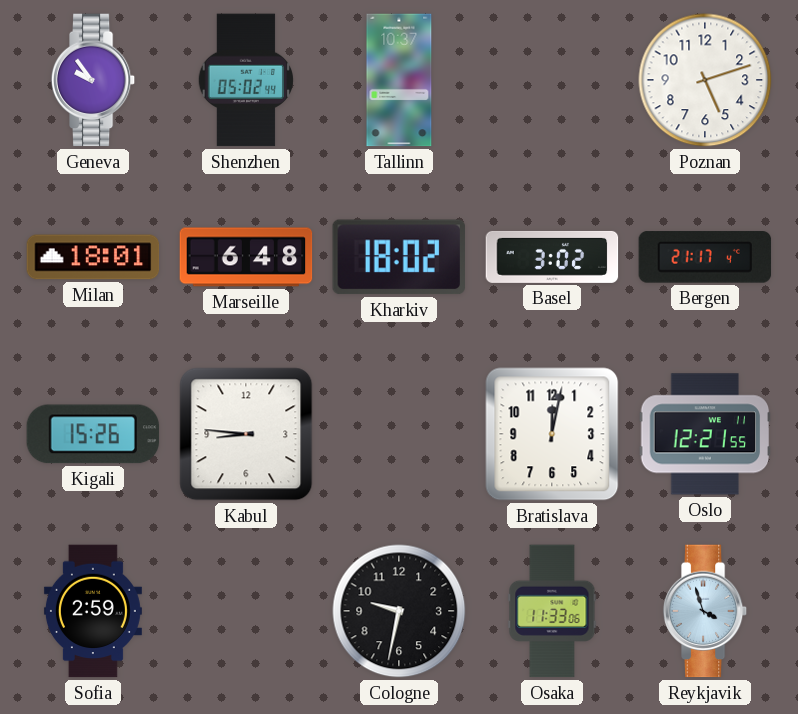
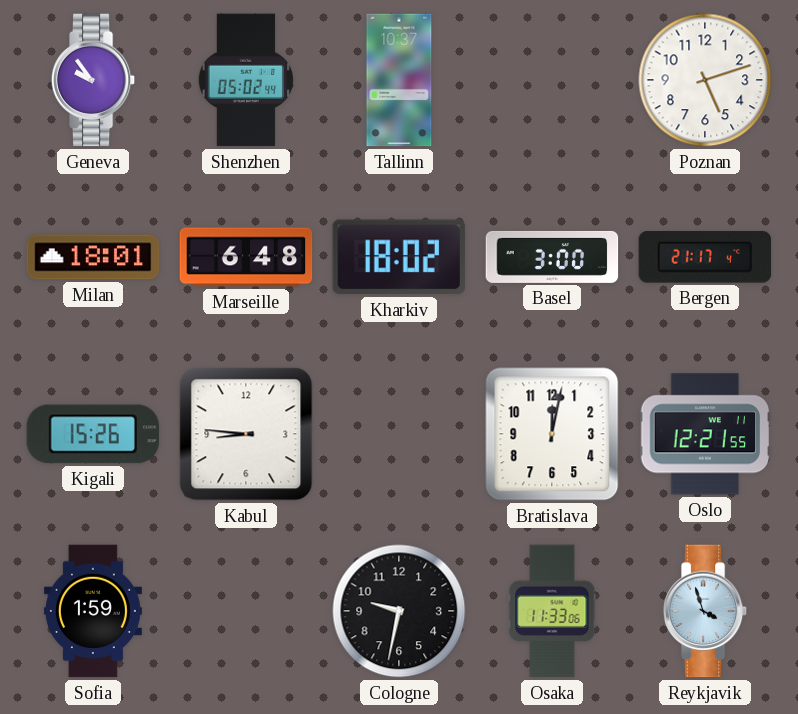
Basel: 3:02 -> 3:00
Sofia: 2:59 -> 1:59
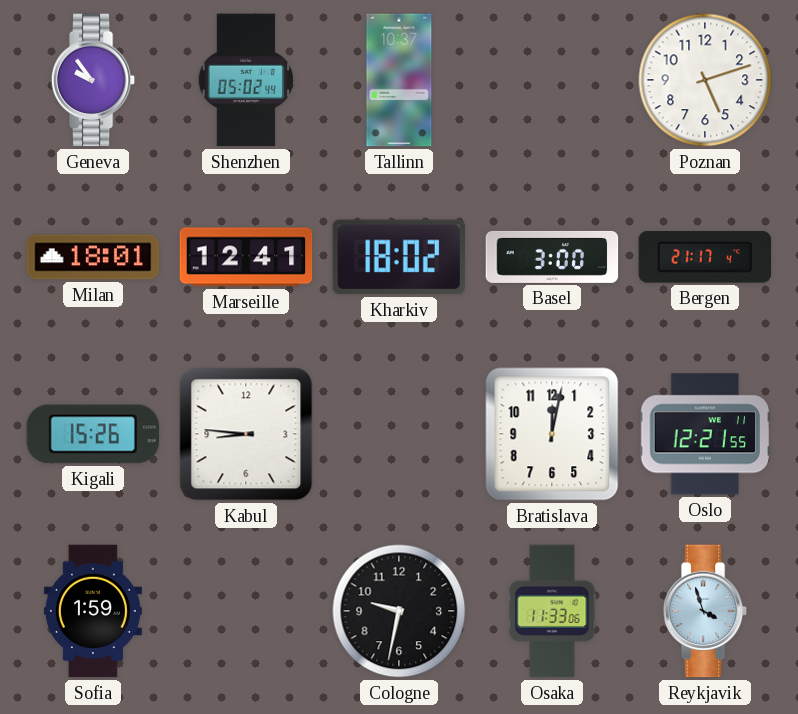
Marseille: 6:48 -> 12:41
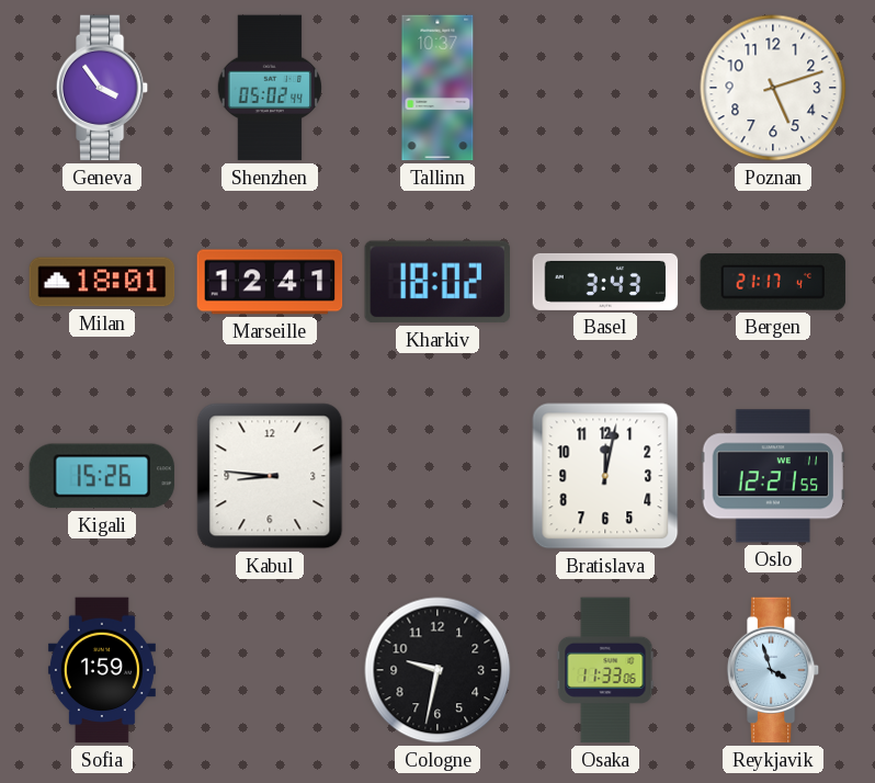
Geneva: 9:54 -> 3:54
Basel: 3:00 -> 3:43
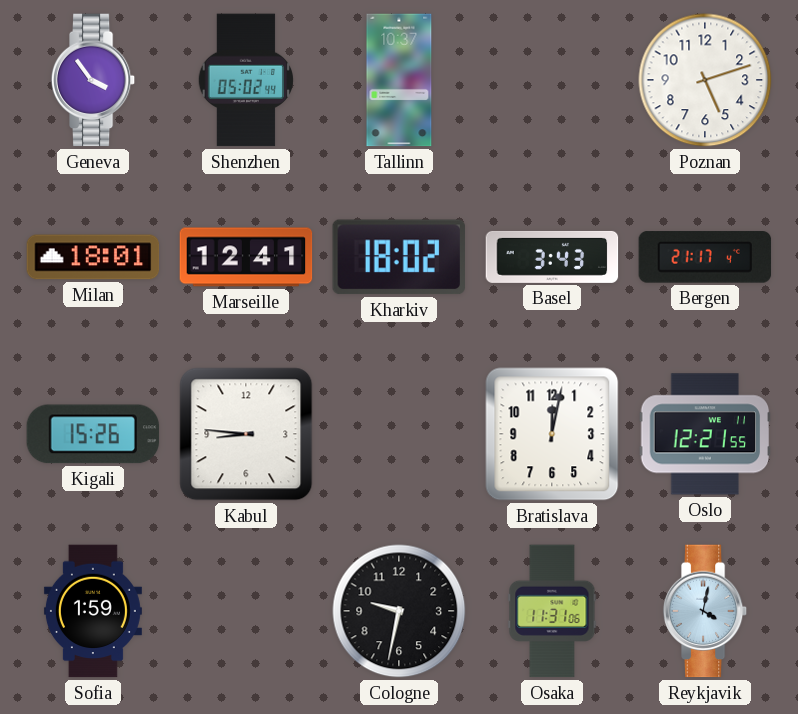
Osaka: 11:33 -> 11:31
Reykjavik: 3:57 -> 4:02
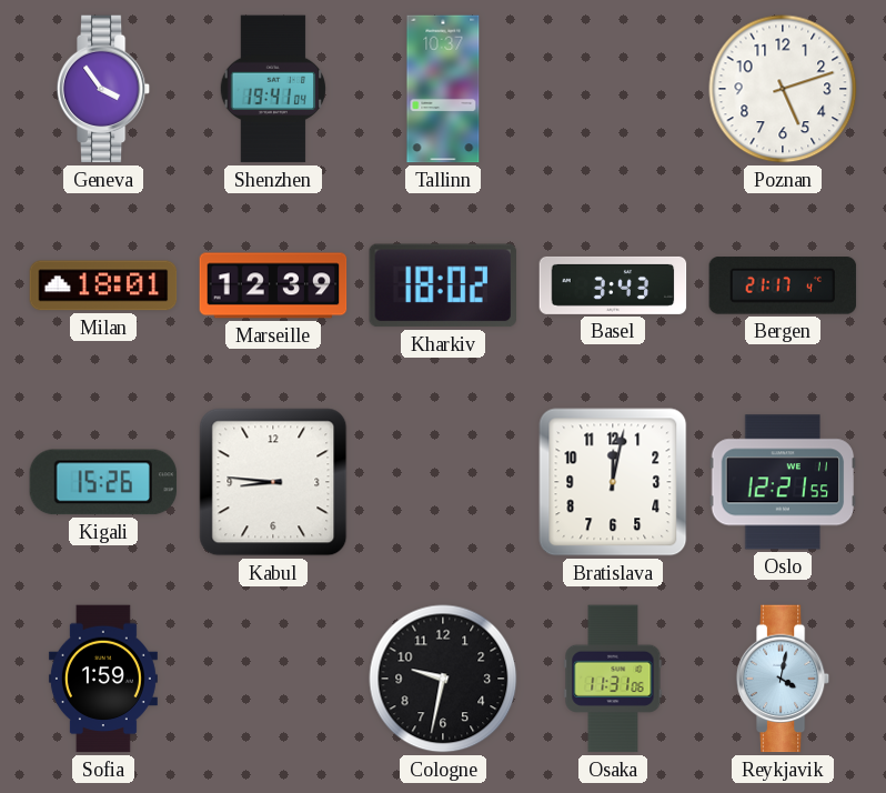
Shenzhen: 05:02 -> 19:41
Marseille: 12:41 -> 12:39
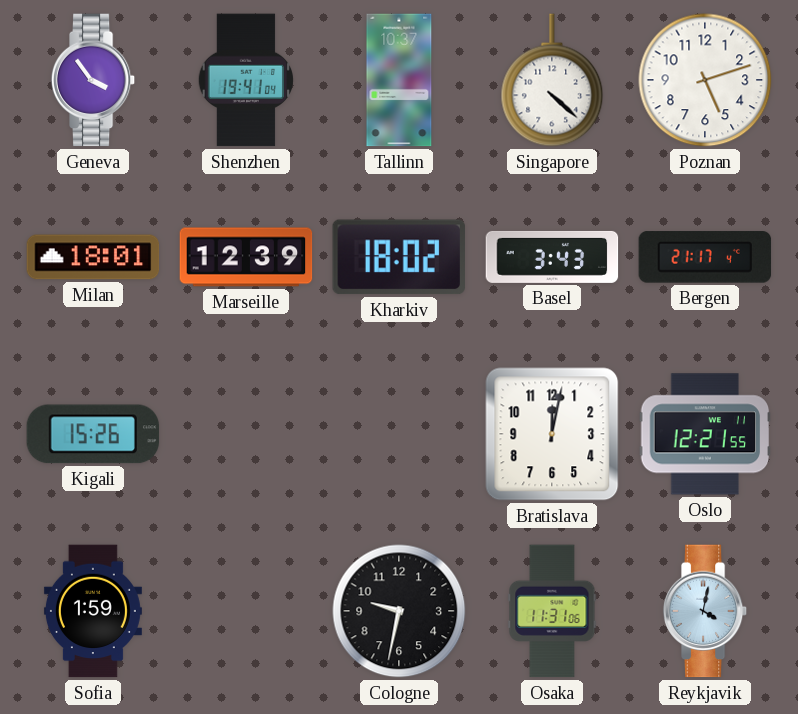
Singapore: none -> 4:22
Kabul: 8:46 -> none
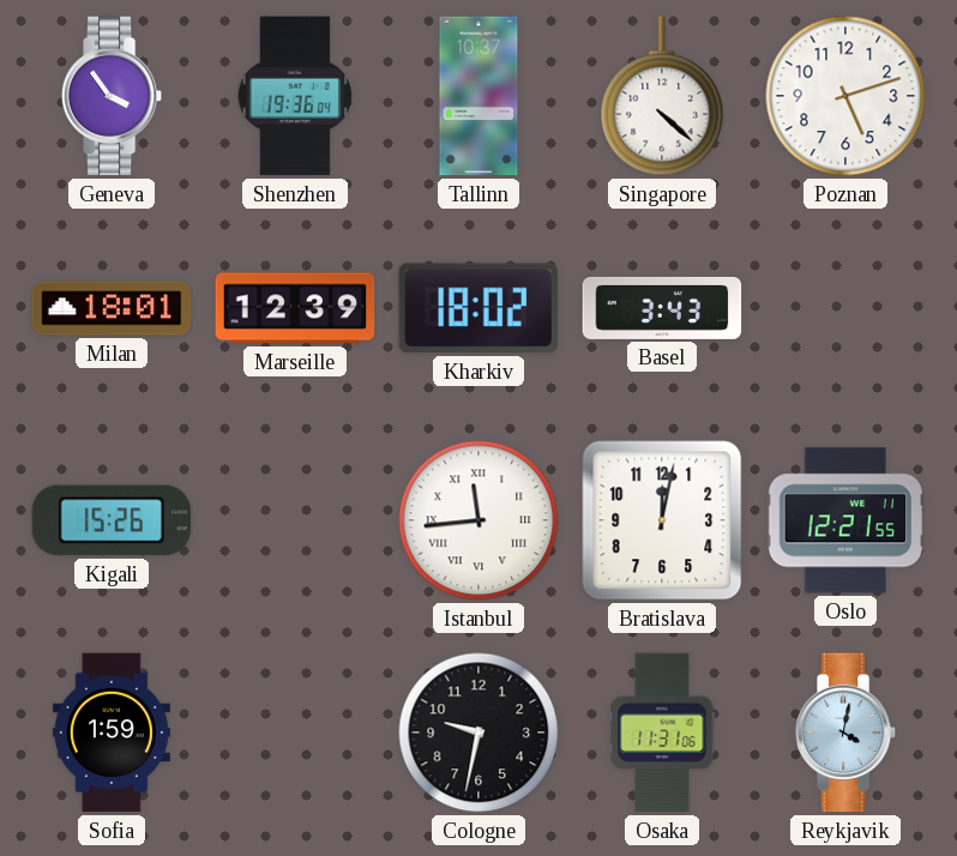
Shenzhen: 19:41 -> 19:36
Bergen: 21:17 -> none
Istanbul: none -> 11:44
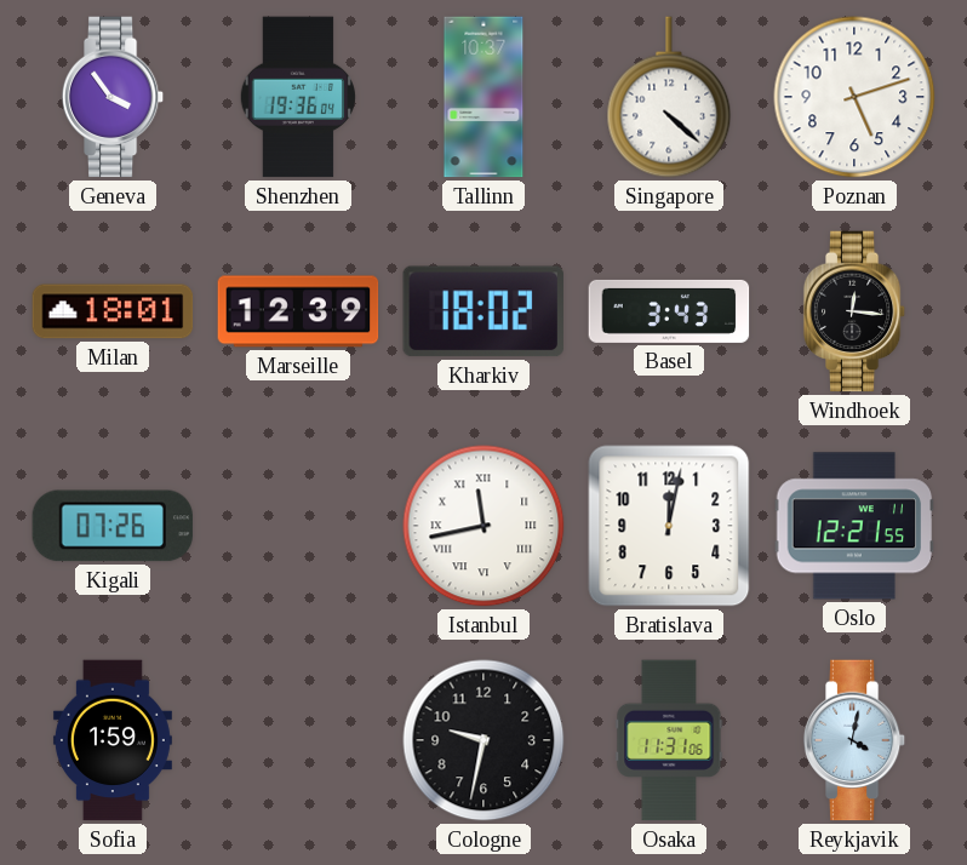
Windhoek: none -> 12:16
Kigali: 15:26 -> 07:26
Istanbul: 11:44 -> 11:43
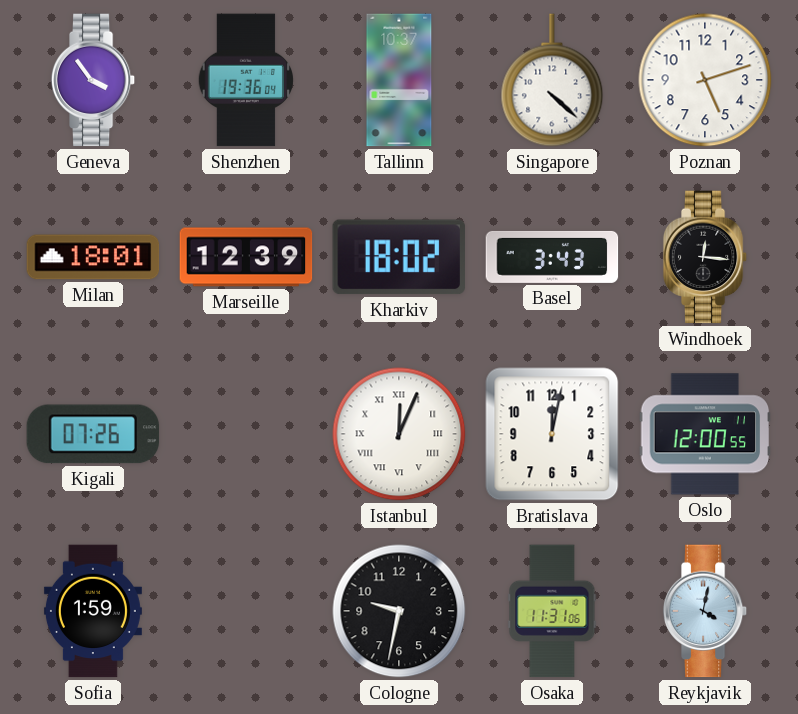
Istanbul: 11:43 -> 12:04
Oslo: 12:21 -> 12:00
